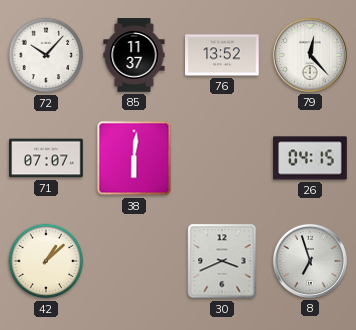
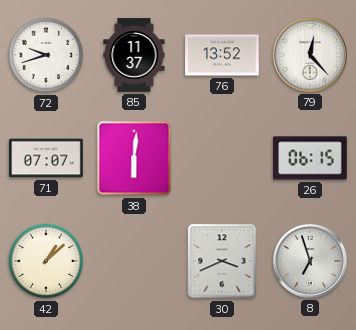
72: 10:07 -> 9:42
26: 04:15 -> 06:15
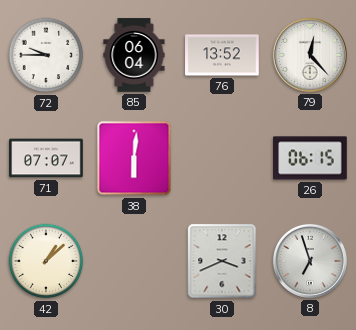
72: 9:42 -> 9:45
85: 11:37 -> 06:04
